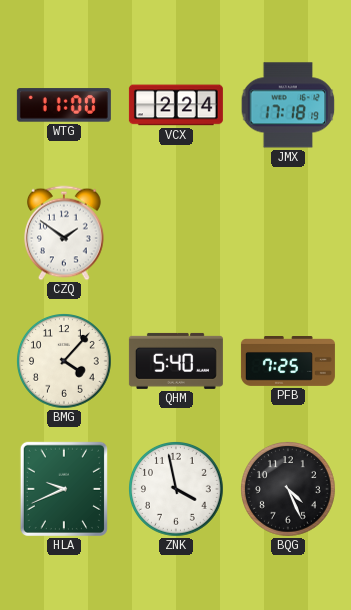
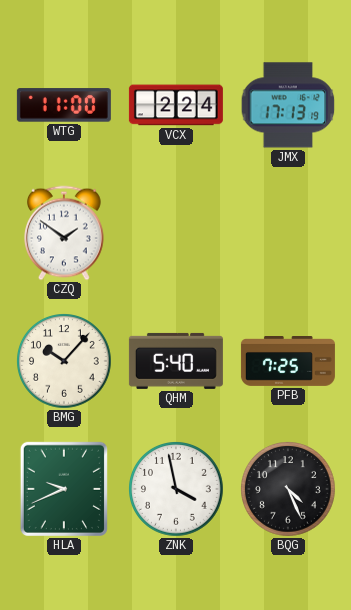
JMX: 17:18 -> 17:13
BMG: 4:07 -> 10:07
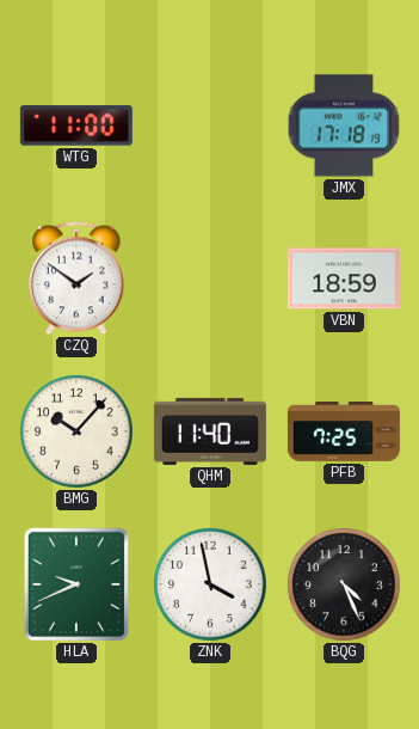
VCX: 2:24 -> none
JMX: 17:13 -> 17:18
VBN: none -> 18:59
QHM: 5:40 -> 11:40
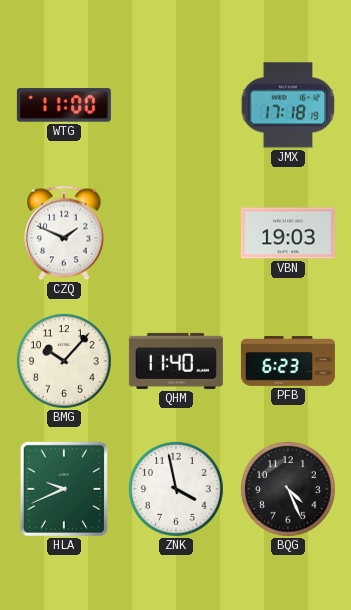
CZQ: 1:51 -> 1:49
VBN: 18:59 -> 19:03
PFB: 7:25 -> 6:23
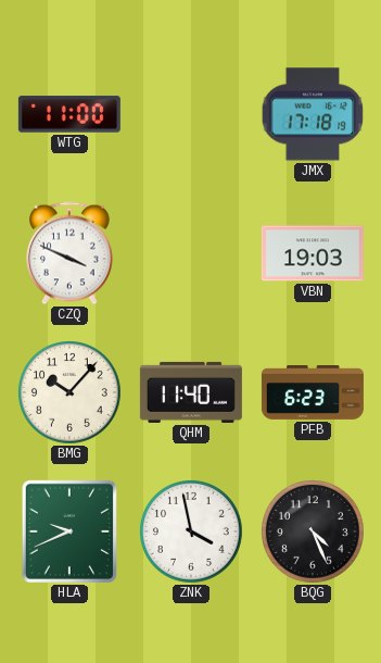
CZQ: 1:49 -> 3:49
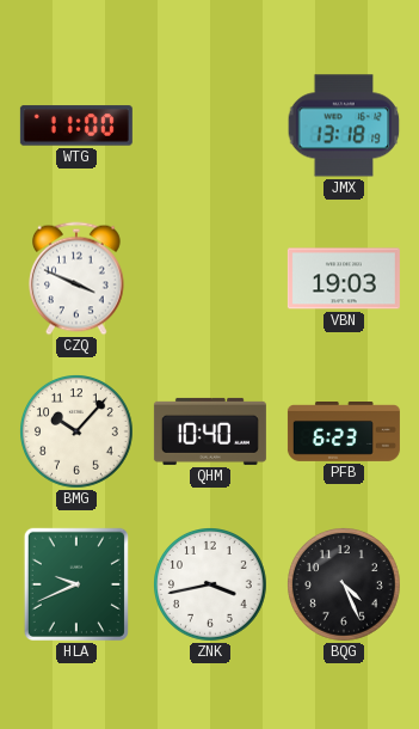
JMX: 17:18 -> 13:18
QHM: 11:40 -> 10:40
ZNK: 3:58 -> 3:43
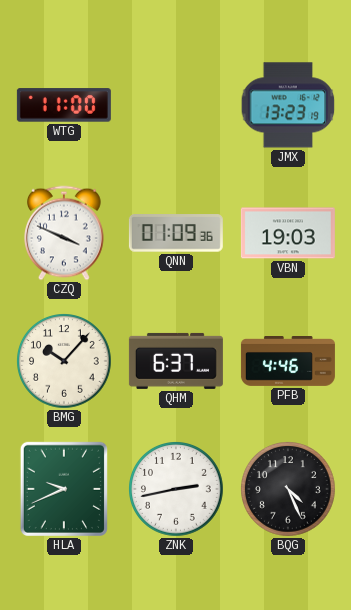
JMX: 13:18 -> 13:23
QNN: none -> 01:09
QHM: 10:40 -> 6:37
PFB: 6:23 -> 4:46
ZNK: 3:43 -> 2:43
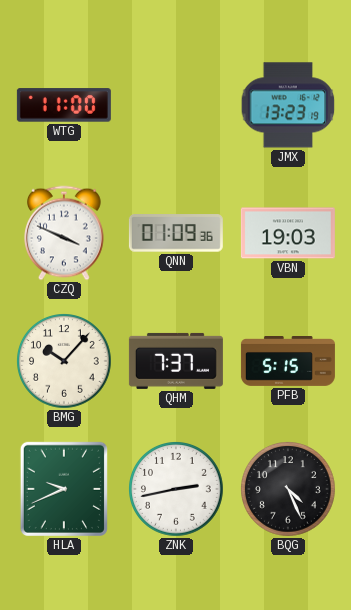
QHM: 6:37 -> 7:37
PFB: 4:46 -> 5:15
